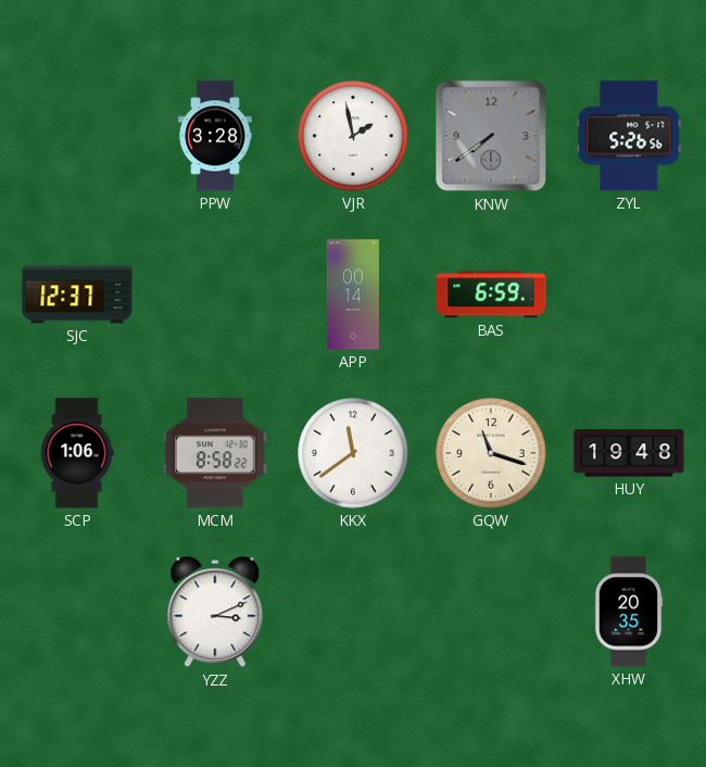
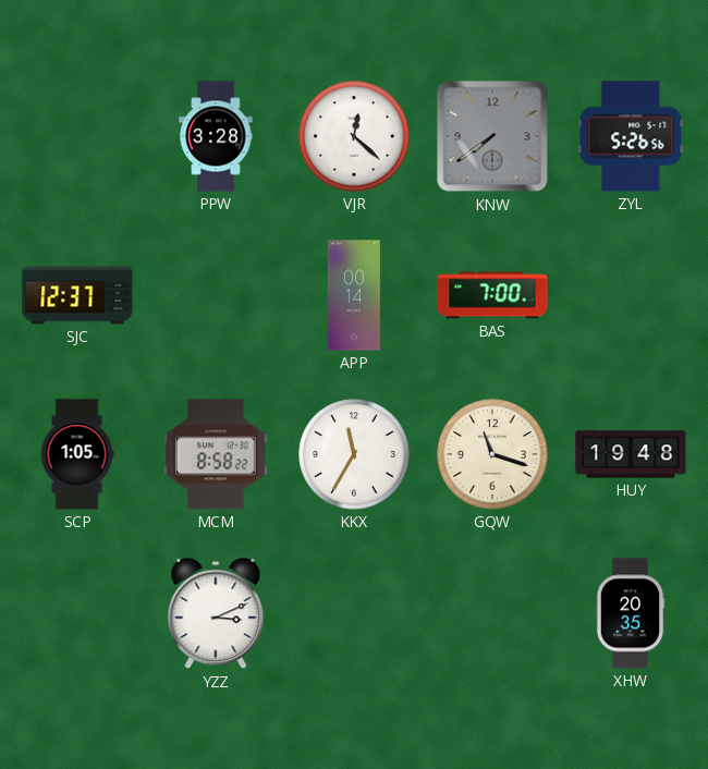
VJR: 1:58 -> 12:22
BAS: 6:59 -> 7:00
SCP: 1:06 -> 1:05
KKX: 11:39 -> 11:35
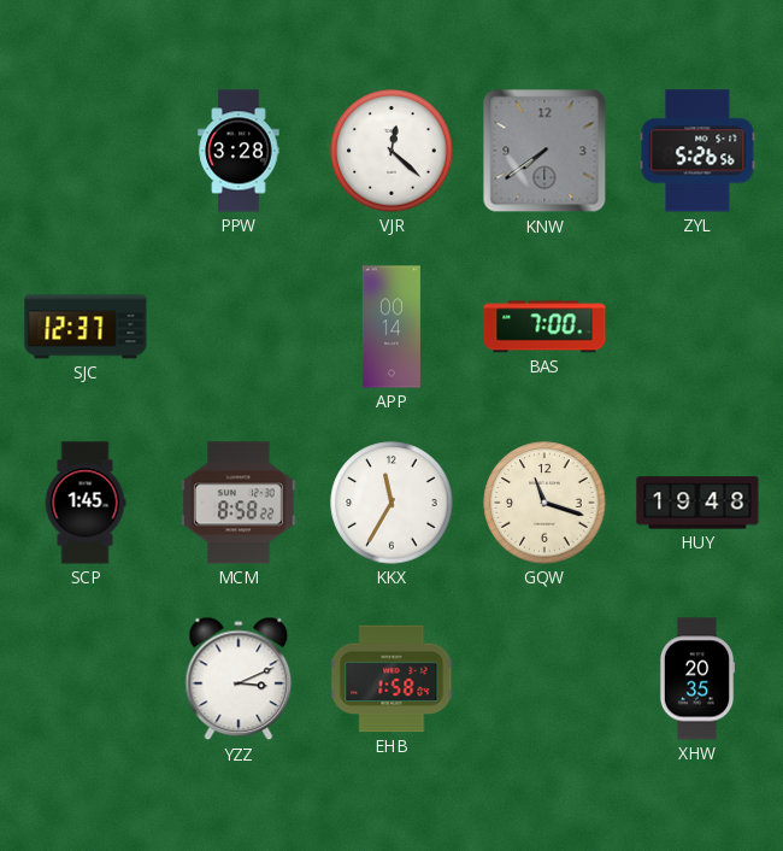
SCP: 1:05 -> 1:45
EHB: none -> 1:58
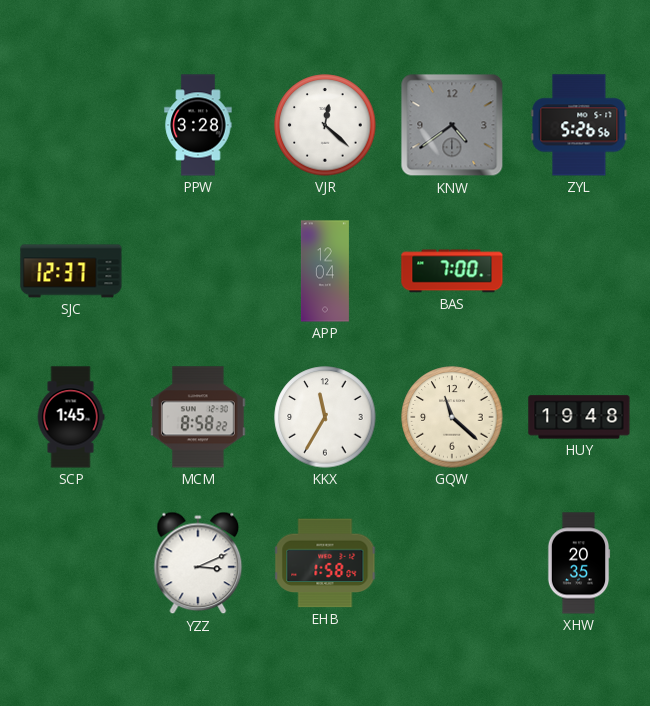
KNW: 7:39 -> 4:39
APP: 00:14 -> 12:04
GQW: 11:18 -> 11:22
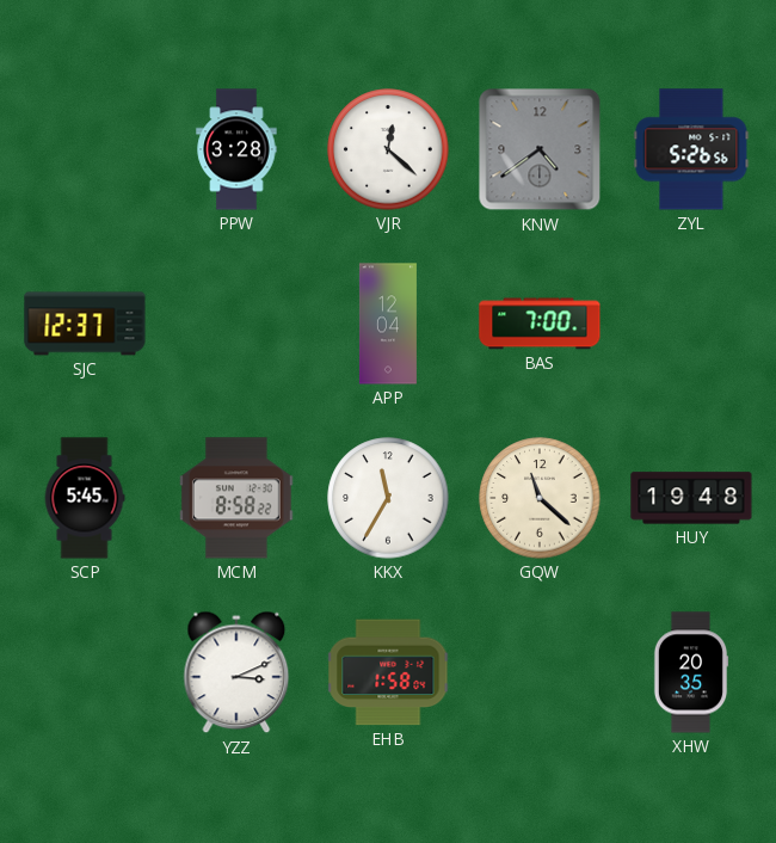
SCP: 1:45 -> 5:45
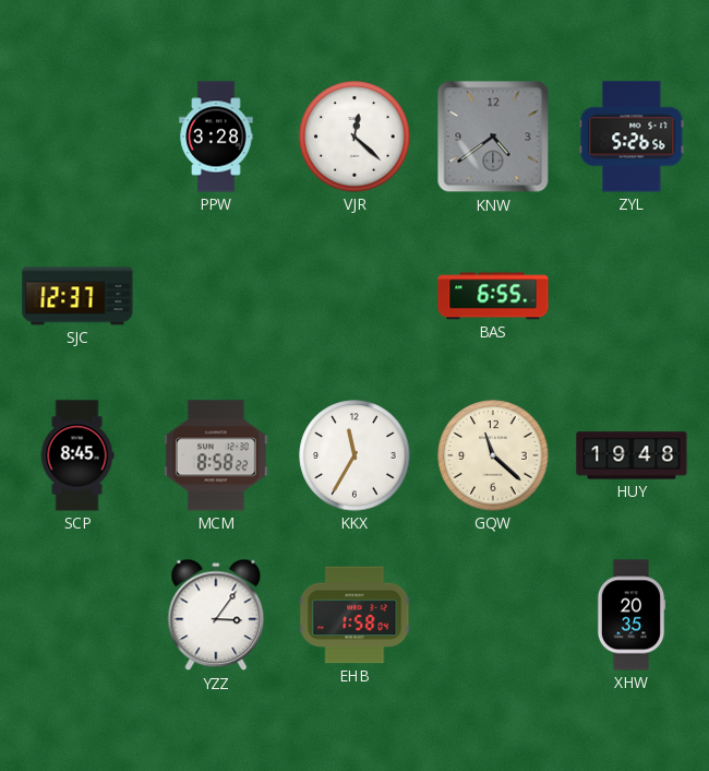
APP: 12:04 -> none
BAS: 7:00 -> 6:55
SCP: 5:45 -> 8:45
YZZ: 3:11 -> 3:06
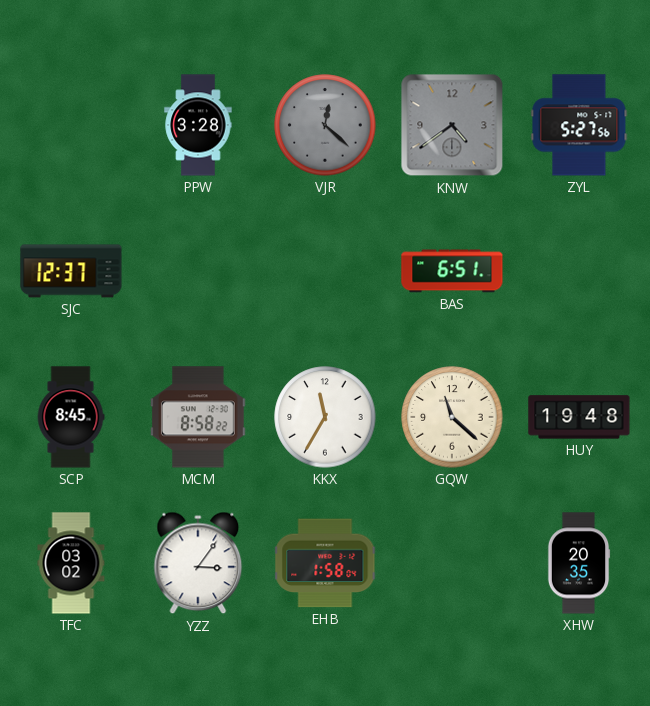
VJR dial: white -> grey
ZYL: 5:26 -> 5:27
BAS: 6:55 -> 6:51
TFC: none -> 03:02
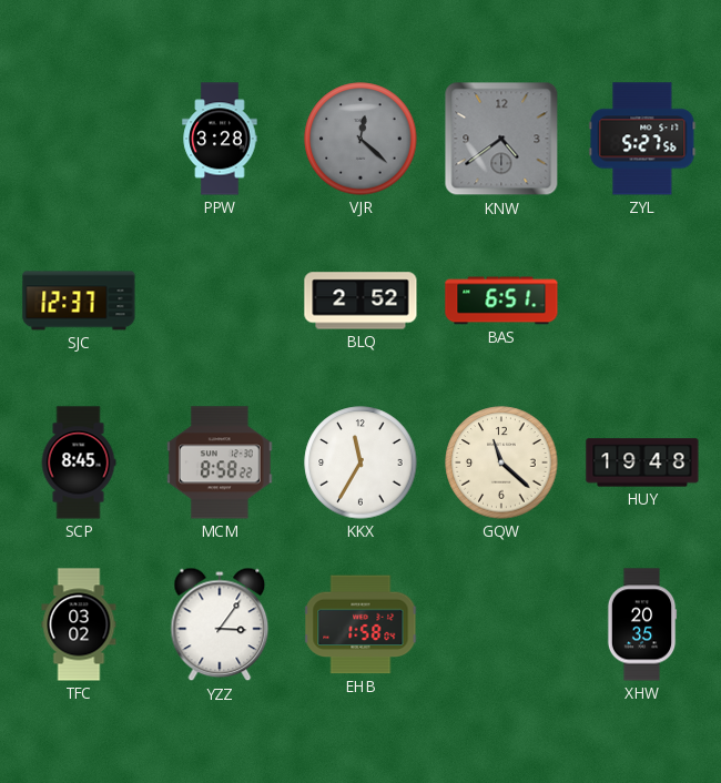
BLQ: none -> 2:52
